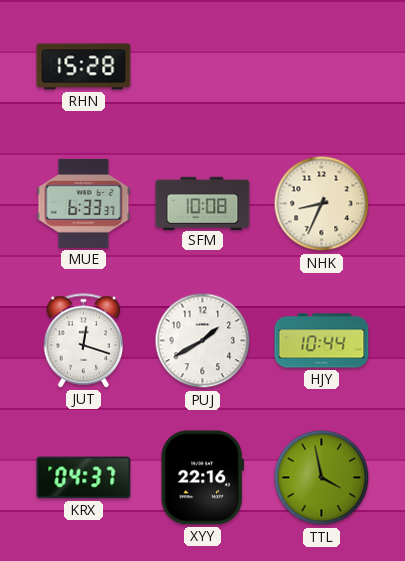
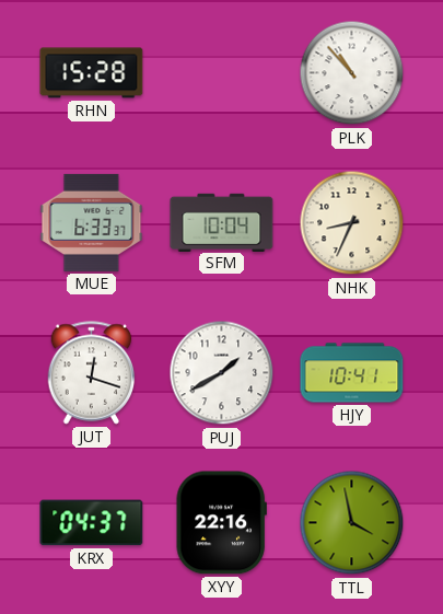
PLK: none -> 10:53
SFM: 10:08 -> 10:04
HJY: 10:44 -> 10:41
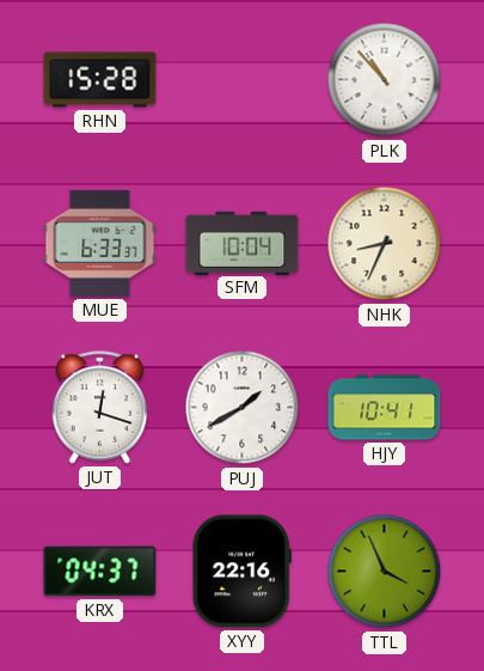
TTL: 3:58 -> 3:56
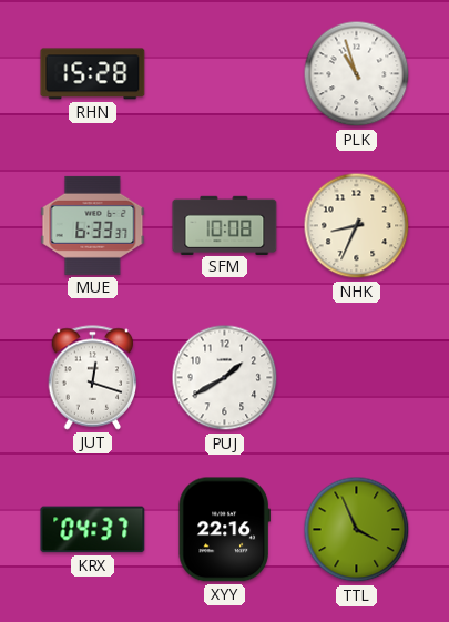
PLK: 10:53 -> 10:57
SFM: 10:04 -> 10:08
HJY: 10:41 -> none
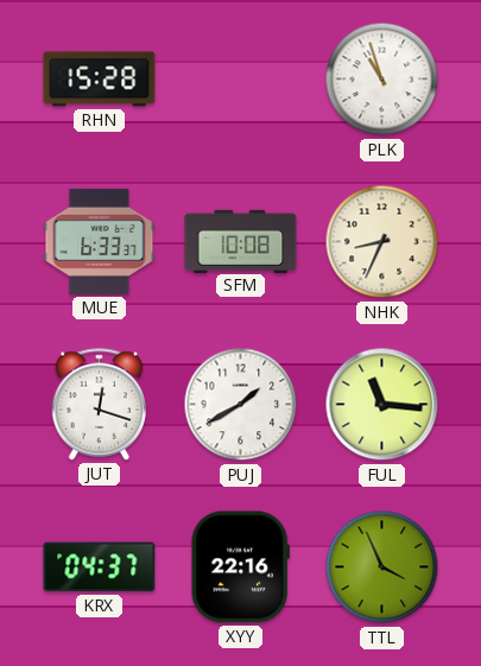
FUL: none -> 11:16
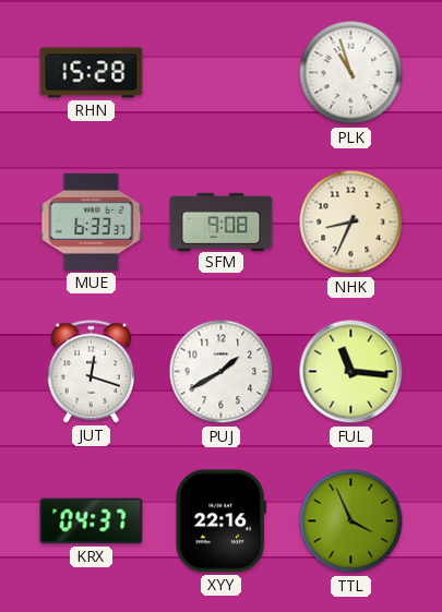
SFM: 10:08 -> 9:08
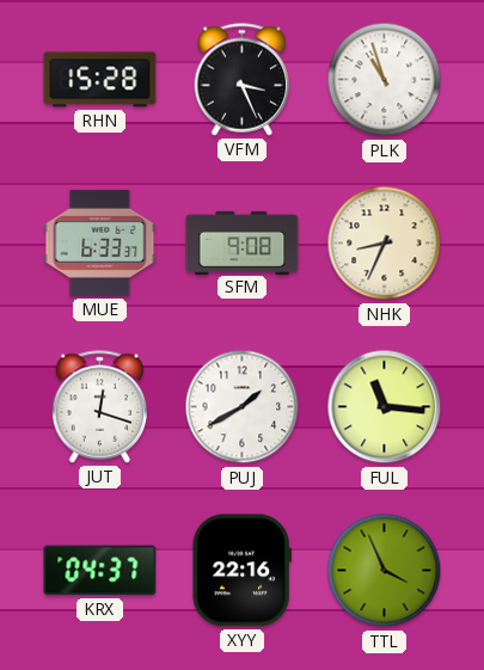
VFM: none -> 3:26
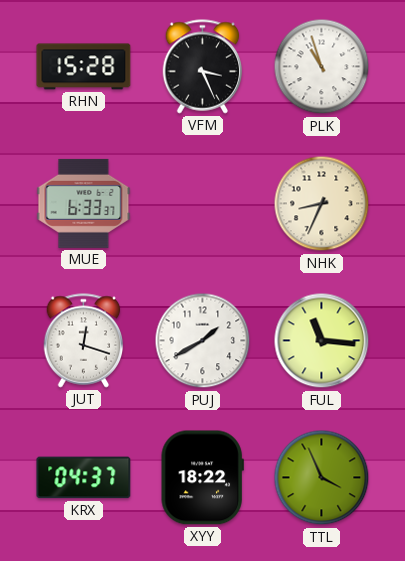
SFM: 9:08 -> none
XYY: 22:16 -> 18:22
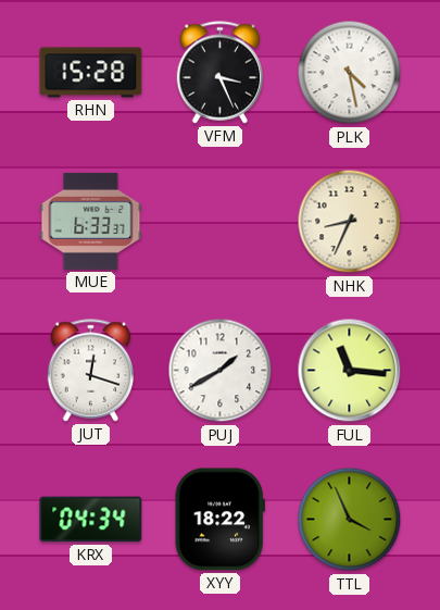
PLK: 10:57 -> 4:28
KRX: 04:37 -> 04:34
